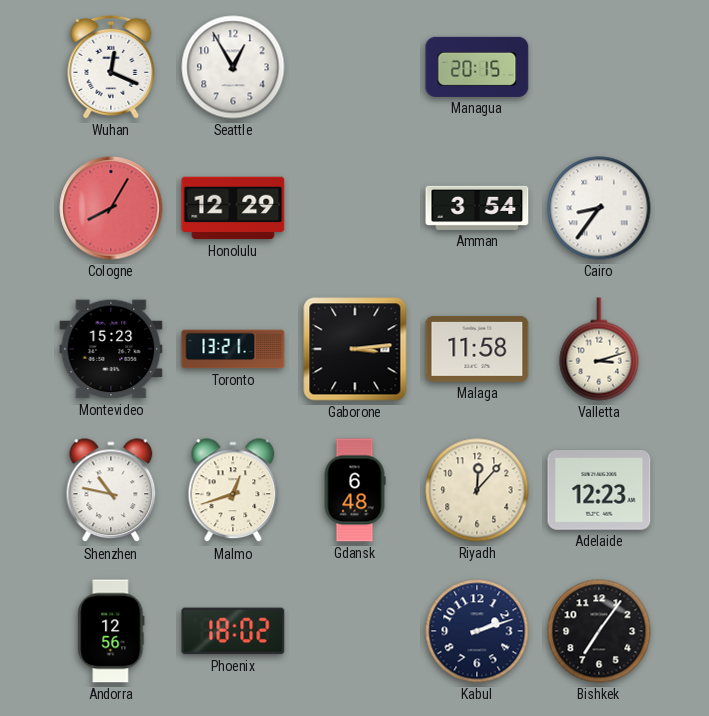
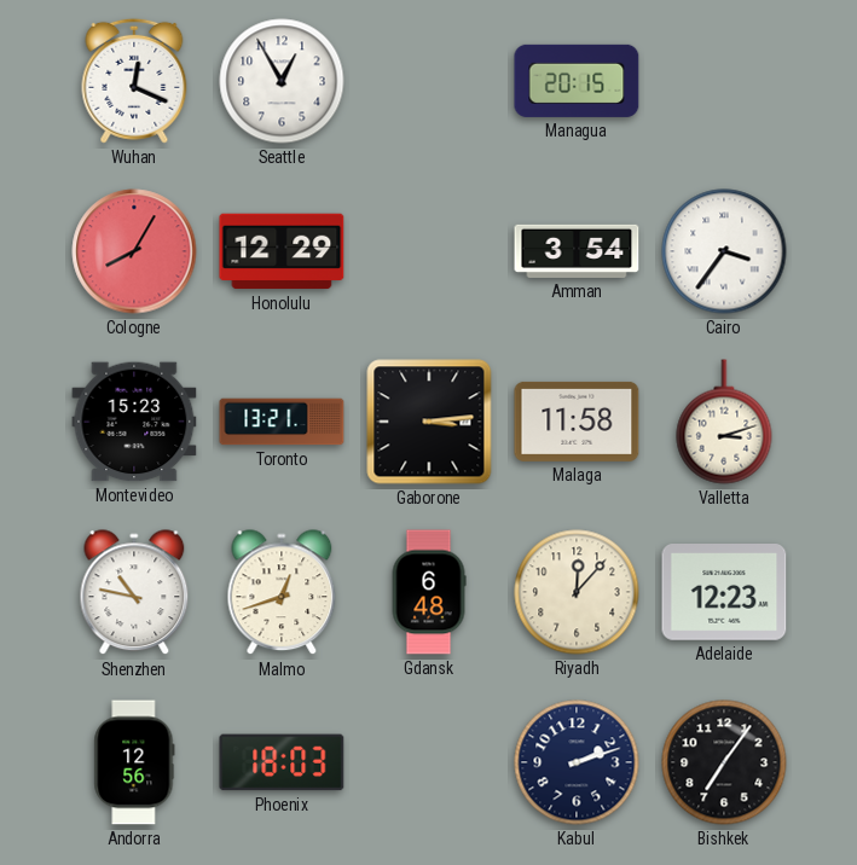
Cairo: 8:36 -> 3:36
Phoenix: 18:02 -> 18:03
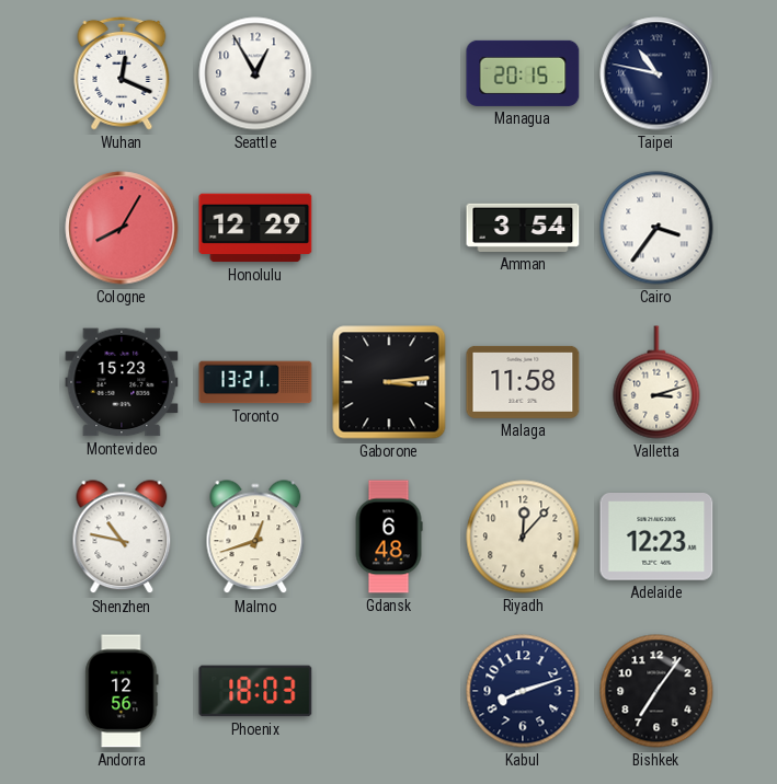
Taipei: none -> 10:47
Kabul: 2:12 -> 8:12
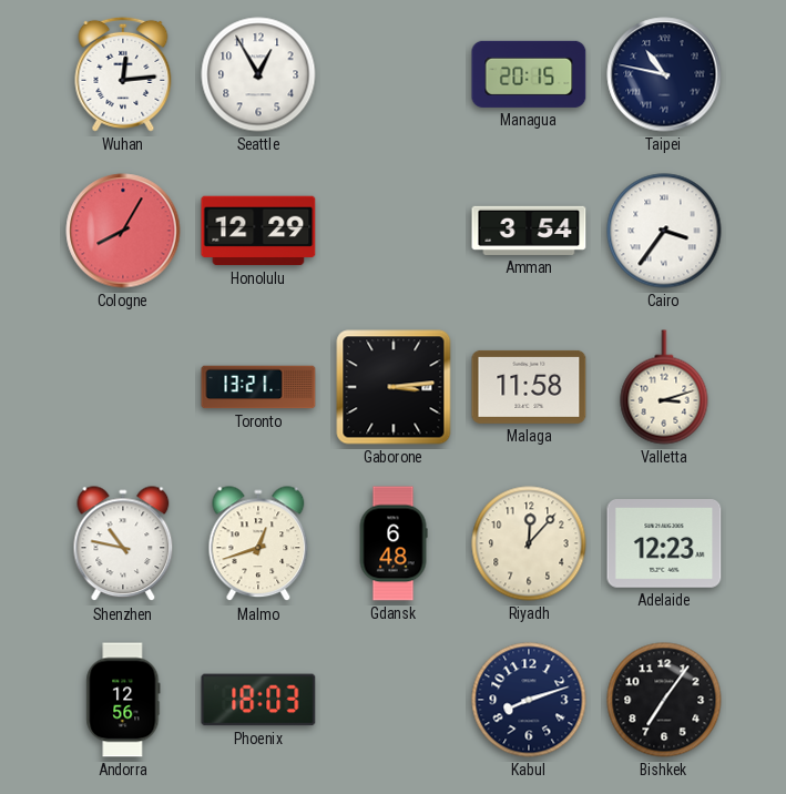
Wuhan: 12:19 -> 12:14
Montevideo: 15:23 -> none
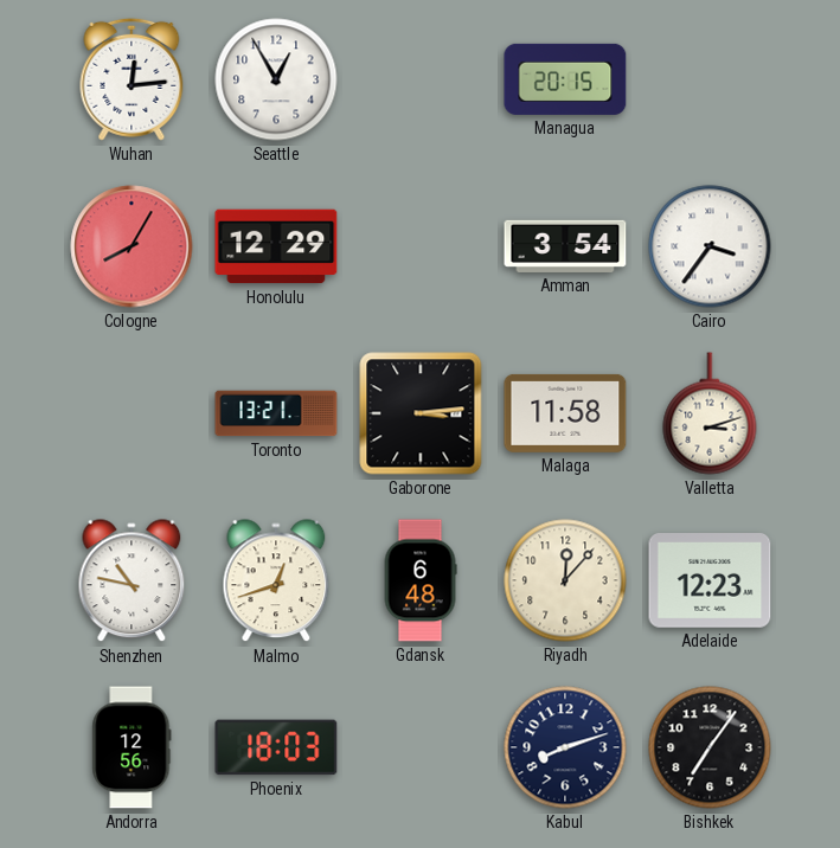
Taipei: 10:47 -> none
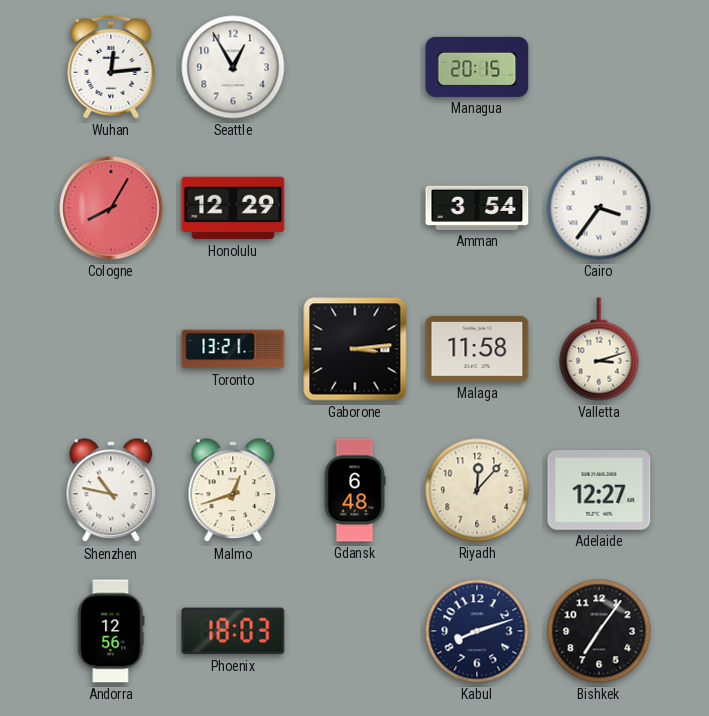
Adelaide: 12:23 -> 12:27
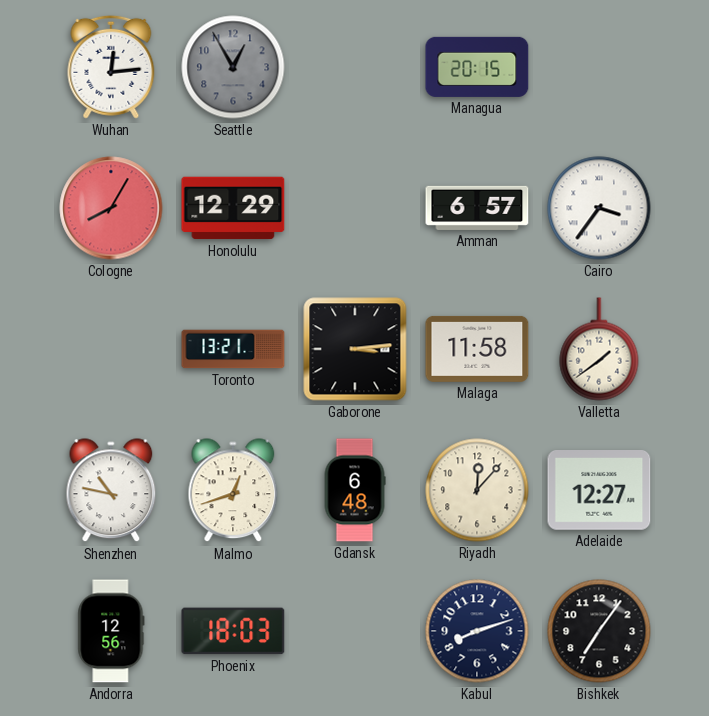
Seattle dial: white -> grey
Amman: 3:54 -> 6:57
Valletta: 3:12 -> 1:39
